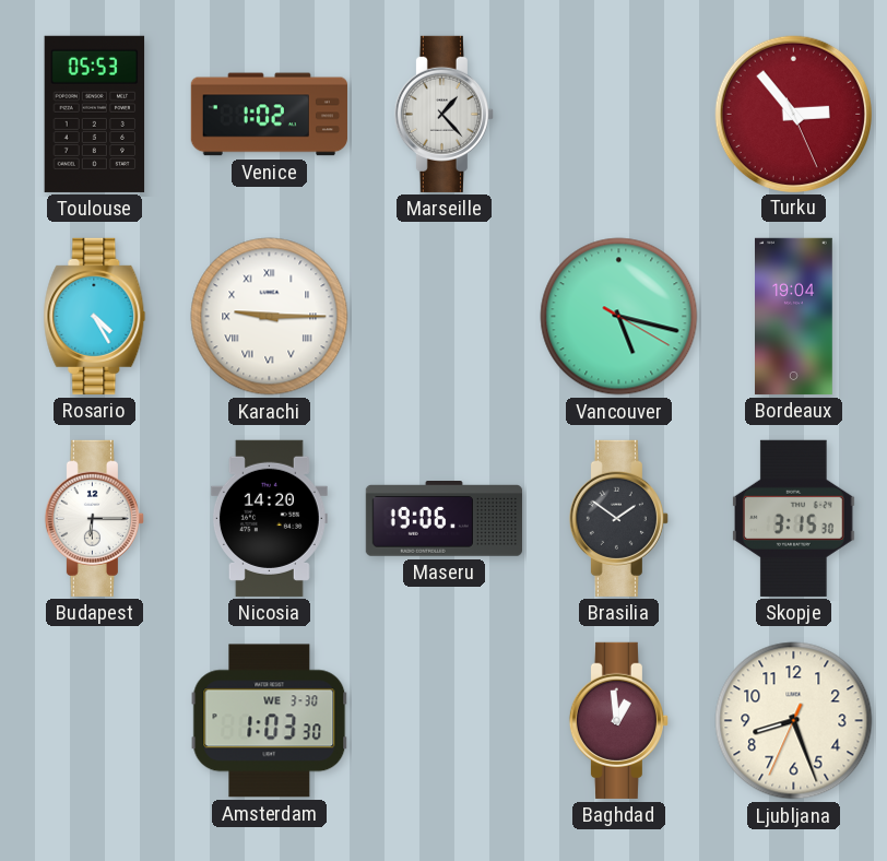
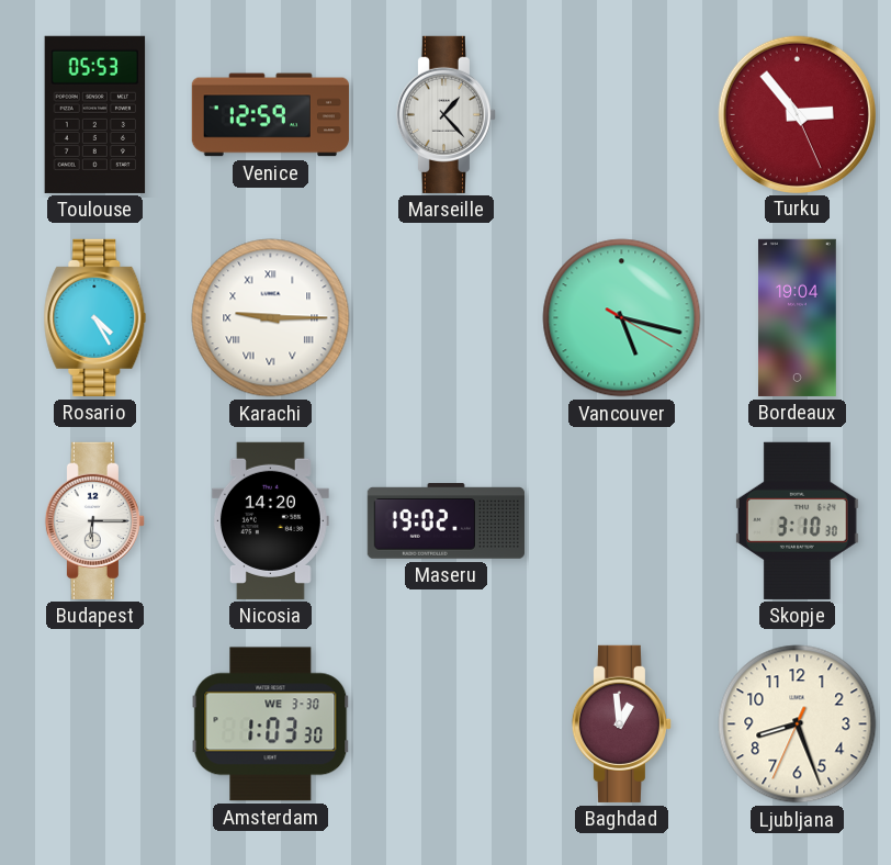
Venice: 1:02 -> 12:59
Maseru: 19:06 -> 19:02
Brasilia: 1:51 -> none
Skopje: 3:15 -> 3:10
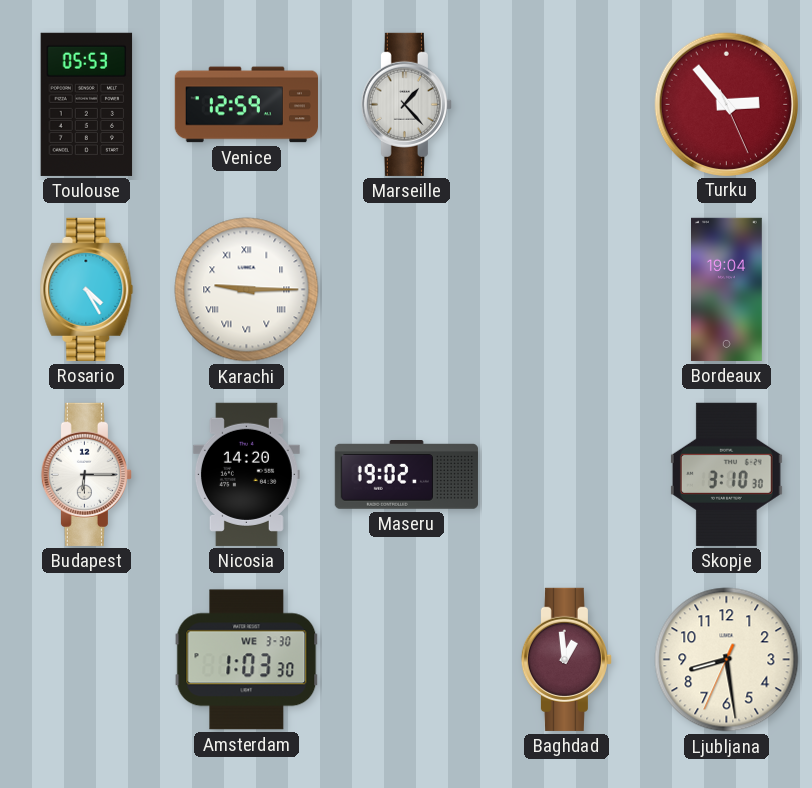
Vancouver: 5:17 -> none
Ljubljana: 8:26 -> 8:28
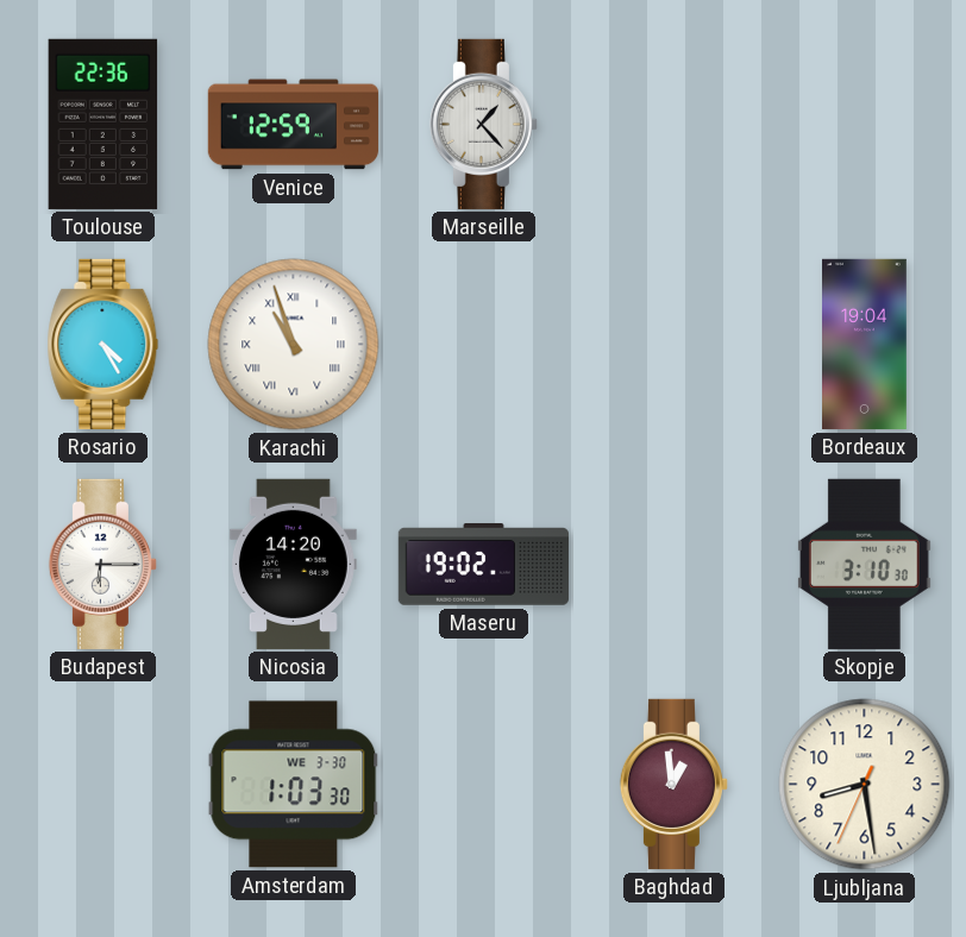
Toulouse: 05:53 -> 22:36
Turku: 2:53 -> none
Karachi: 9:15 -> 10:57
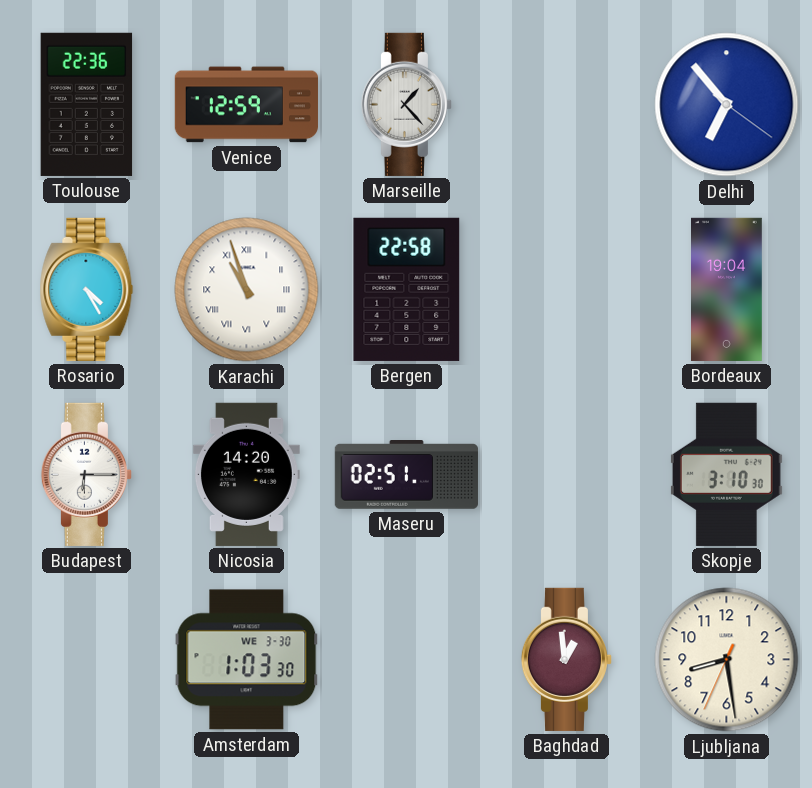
Delhi: none -> 6:53
Bergen: none -> 22:58
Maseru: 19:02 -> 02:51
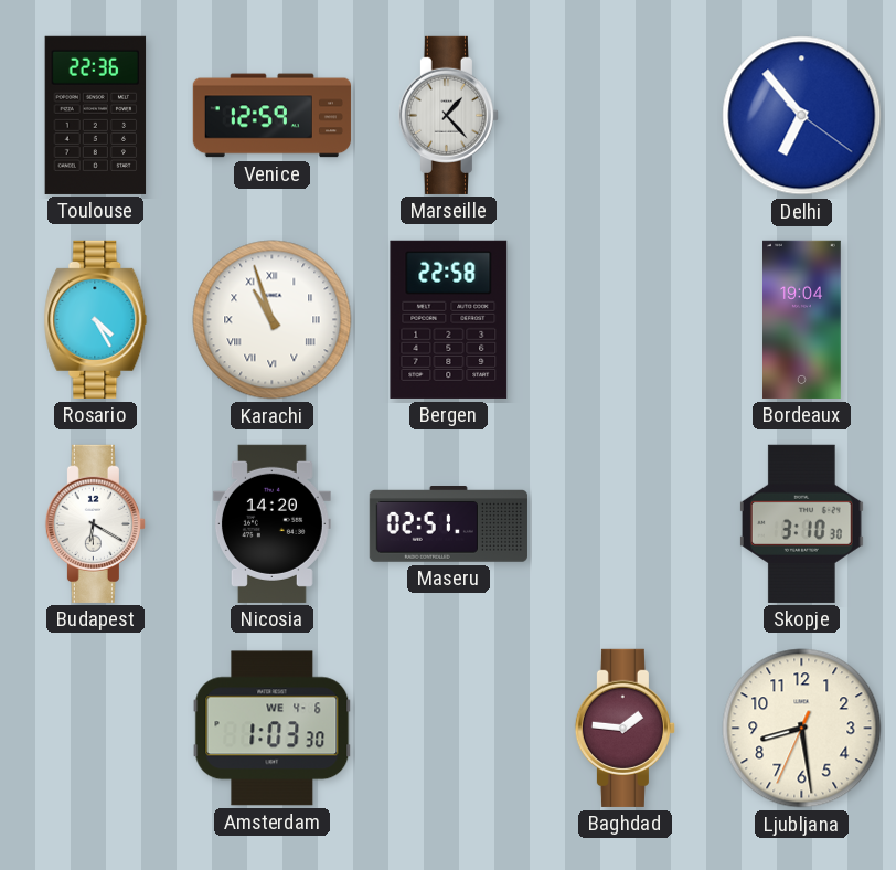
Budapest: 6:15 -> 6:20
Amsterdam date: WE 3-30 -> WE 4-6
Baghdad: 12:59 -> 1:46
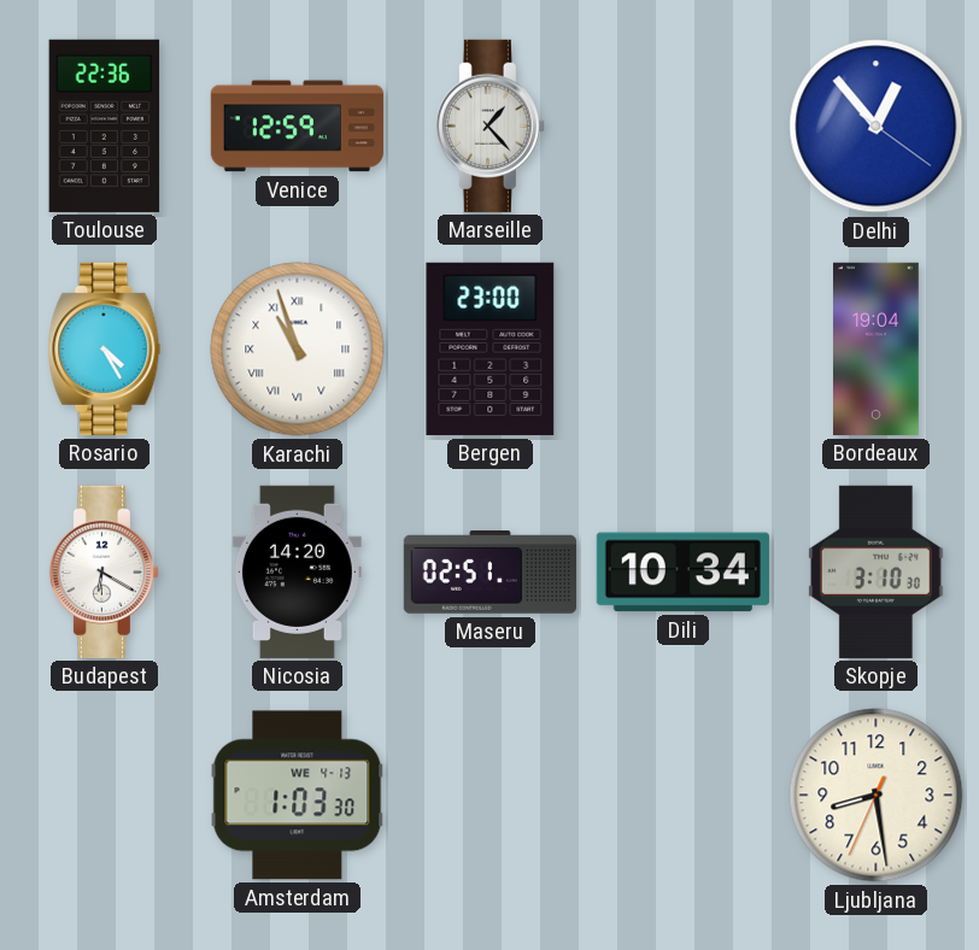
Delhi: 6:53 -> 12:53
Bergen: 22:58 -> 23:00
Dili: none -> 10:34
Amsterdam date: WE 4-6 -> WE 4-13
Baghdad: 1:46 -> none
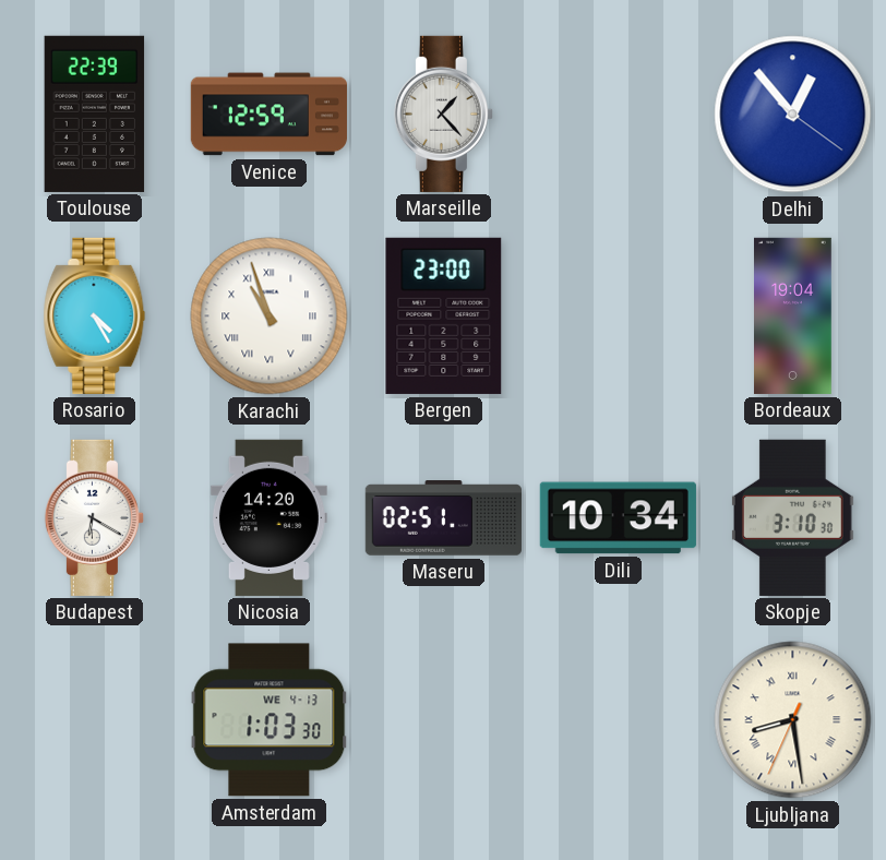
Toulouse: 22:36 -> 22:39
Ljubljana numerals: Arabic -> Roman
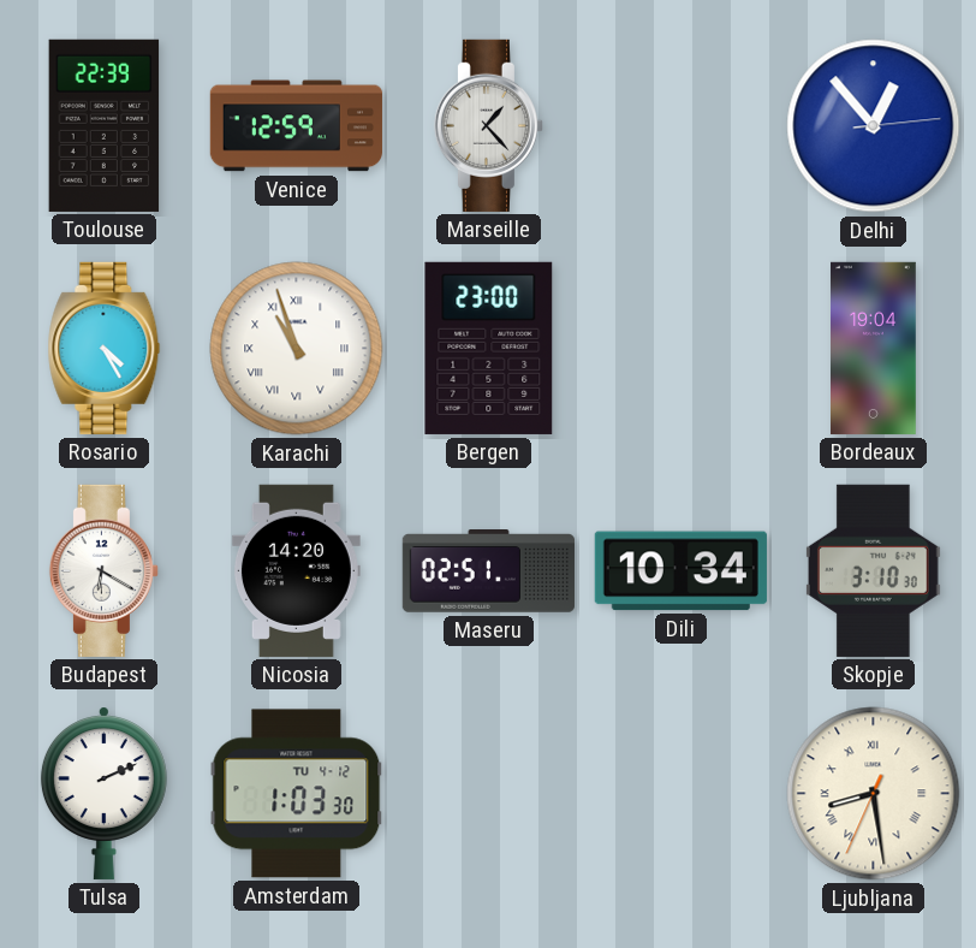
Delhi: 12:53:21 -> 12:53:14
Tulsa: none -> 2:11
Amsterdam date: WE 4-13 -> TU 4-12
